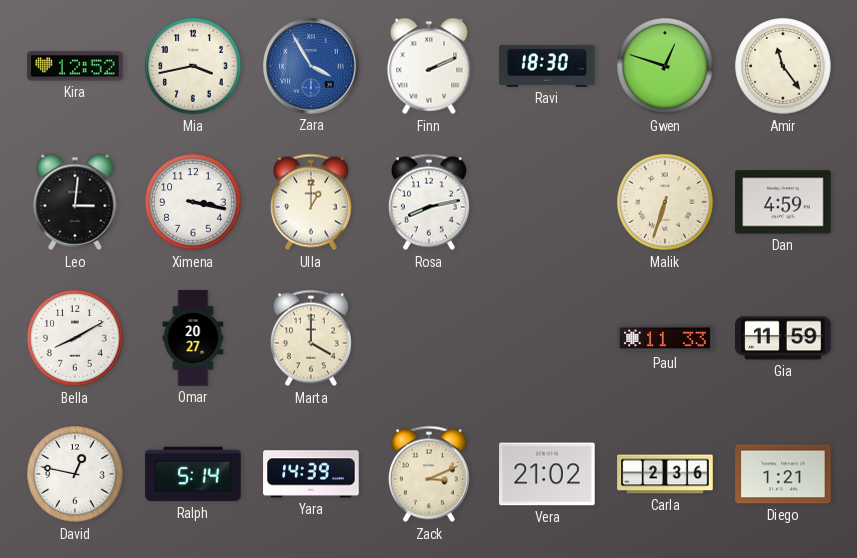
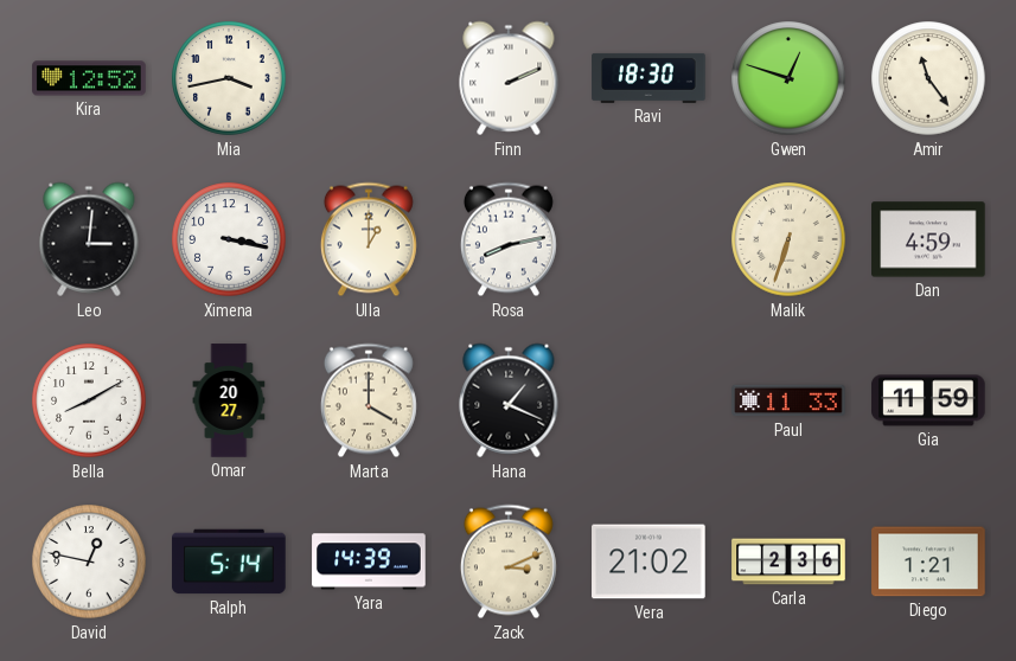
Zara: 3:55 -> none
Hana: none -> 1:19
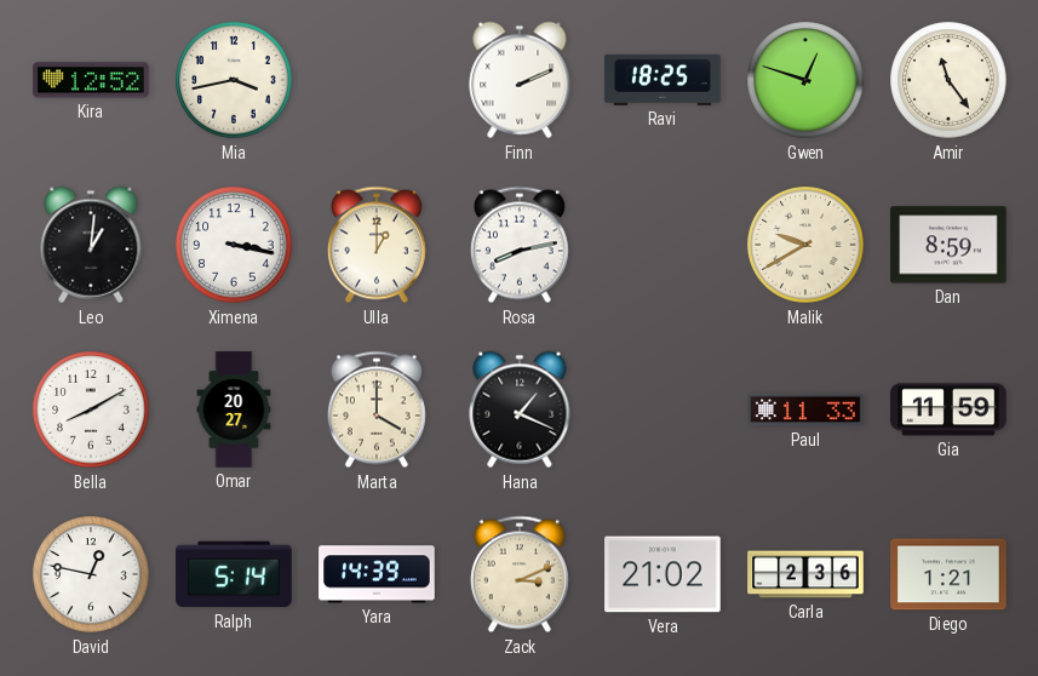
Ravi: 18:30 -> 18:25
Leo: 3:01 -> 1:01
Malik: 6:33 -> 9:40
Dan: 4:59 -> 8:59
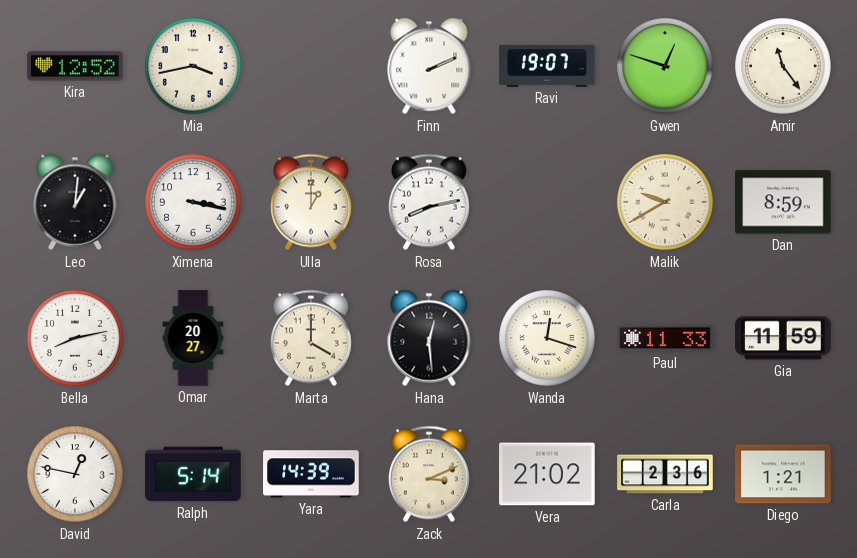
Ravi: 18:25 -> 19:07
Bella: 8:10 -> 8:13
Hana: 1:19 -> 12:29
Wanda: none -> 12:18
